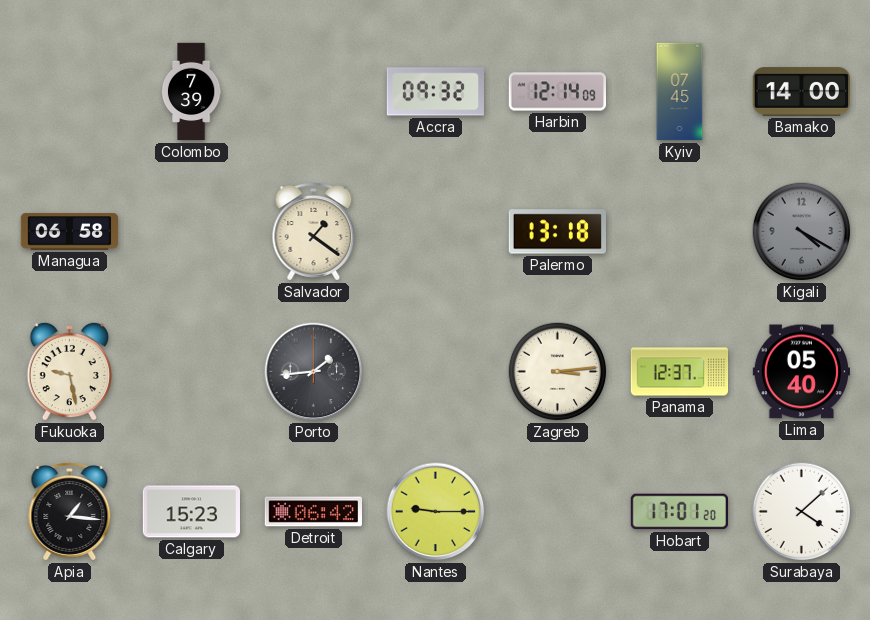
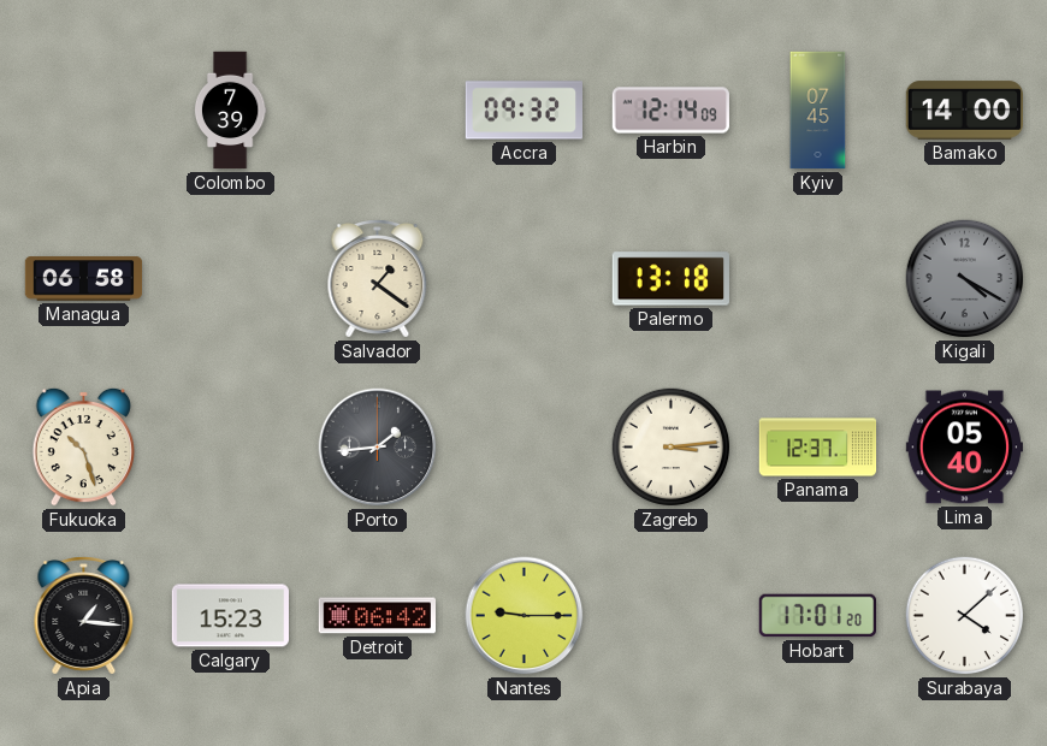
Fukuoka: 9:28 -> 10:27
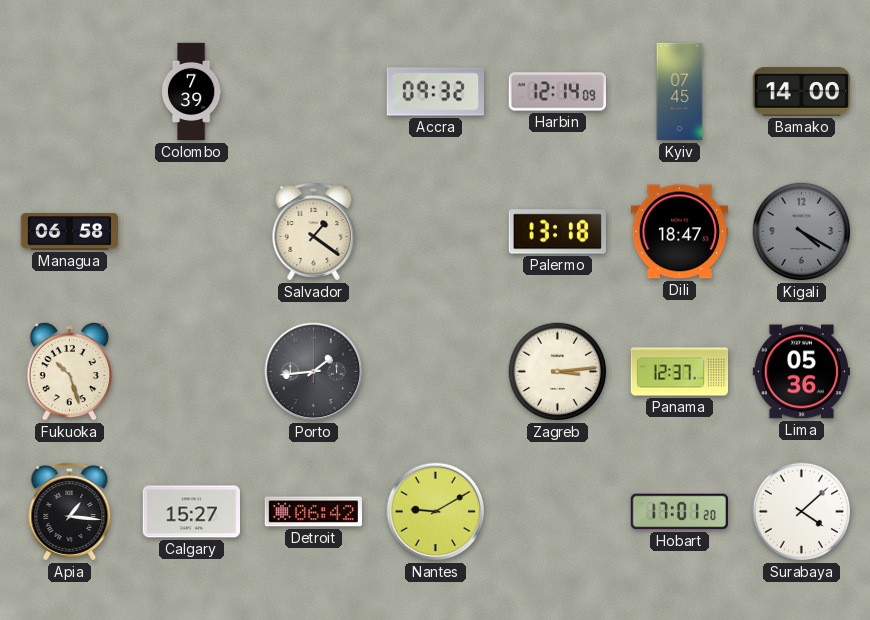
Dili: none -> 18:47
Lima: 05:40 -> 05:36
Calgary: 15:23 -> 15:27
Nantes: 9:15 -> 9:10
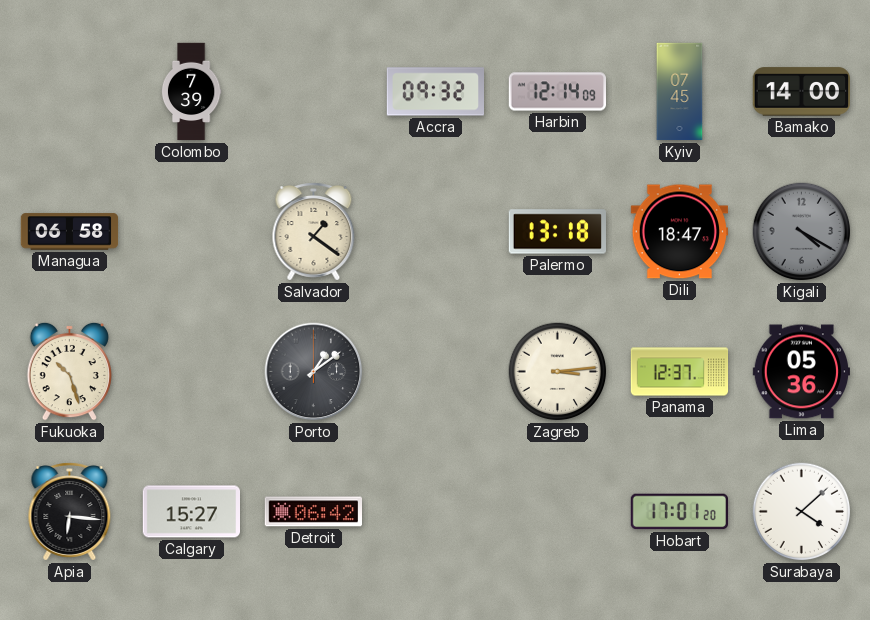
Porto: 1:44 -> 1:09
Apia: 1:16 -> 6:16
Nantes: 9:10 -> none
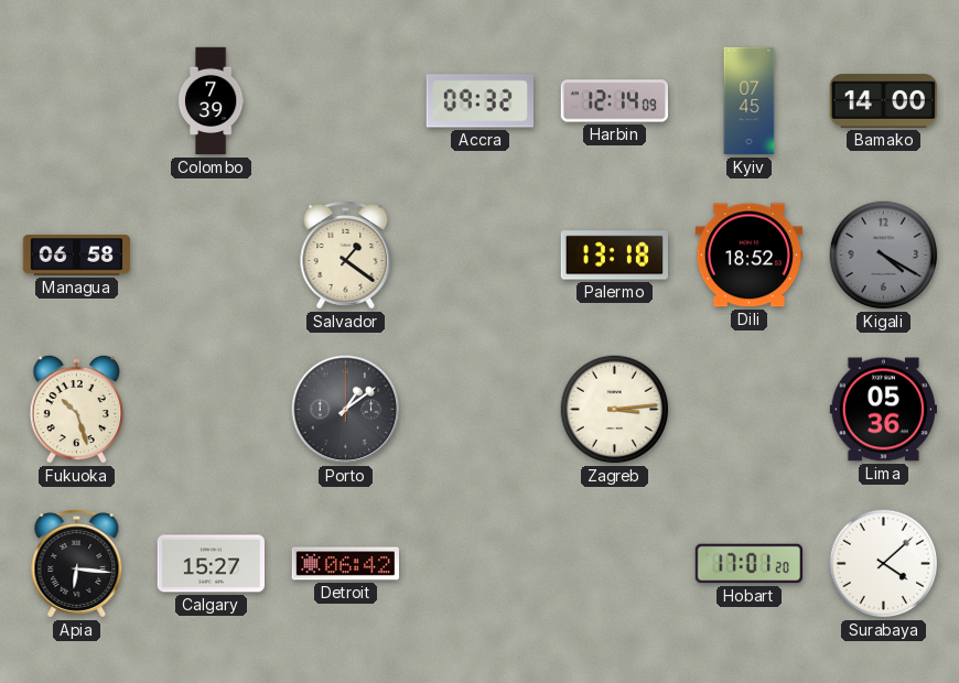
Dili: 18:47 -> 18:52
Panama: 12:37 -> none
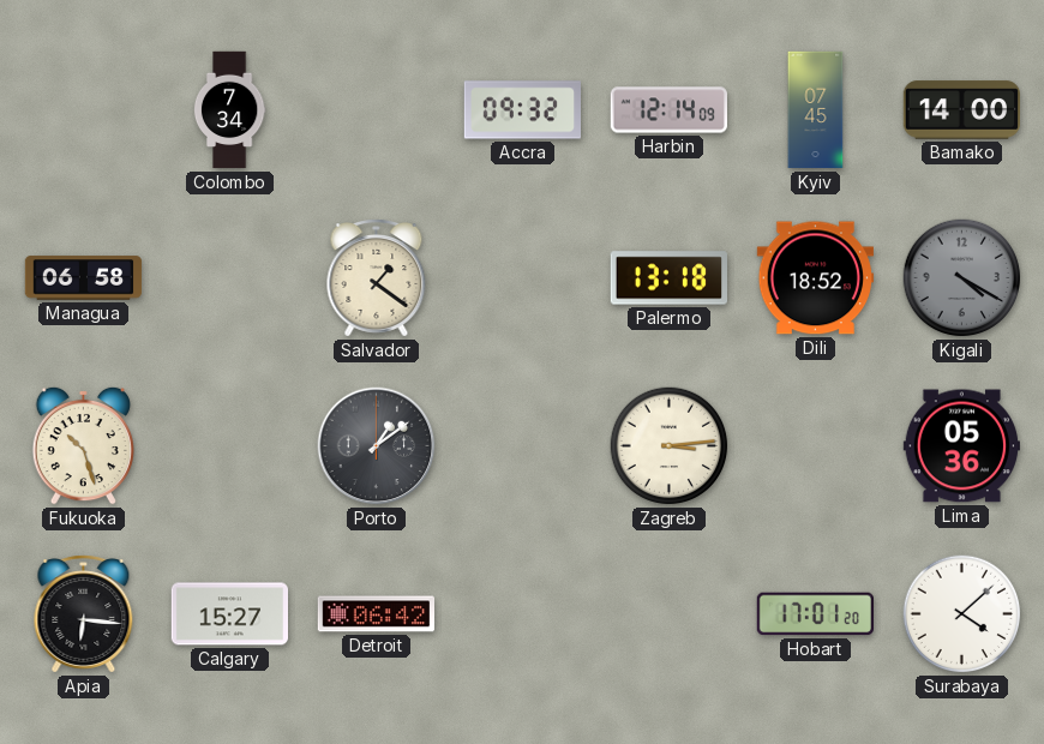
Colombo: 7:39 -> 7:34
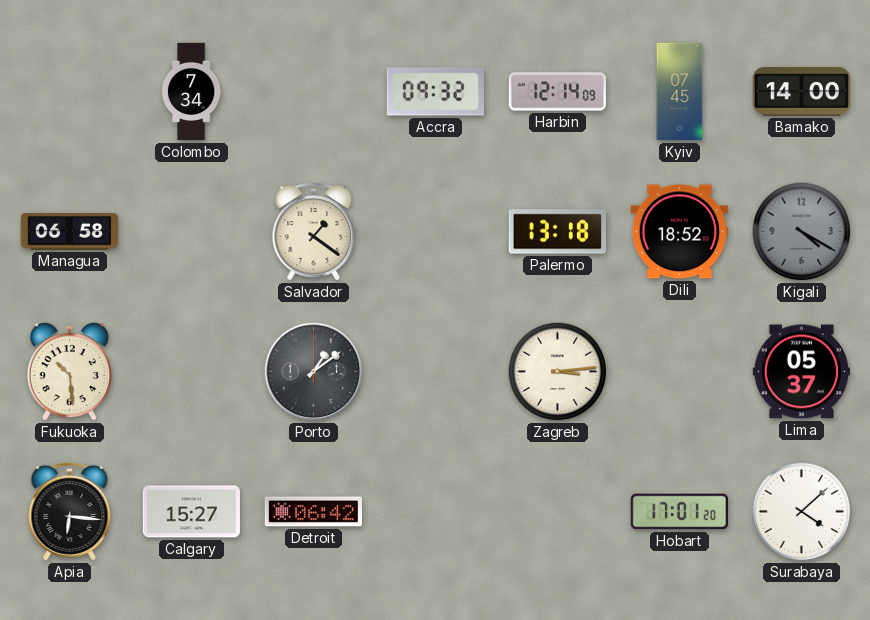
Fukuoka: 10:27 -> 10:29
Lima: 05:36 -> 05:37
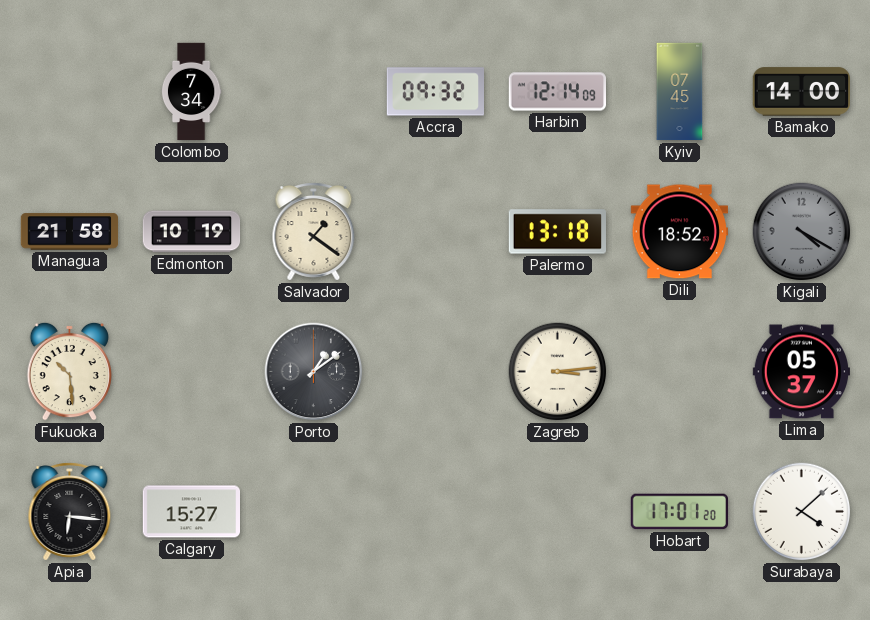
Managua: 06:58 -> 21:58
Edmonton: none -> 10:19
Detroit: 06:42 -> none
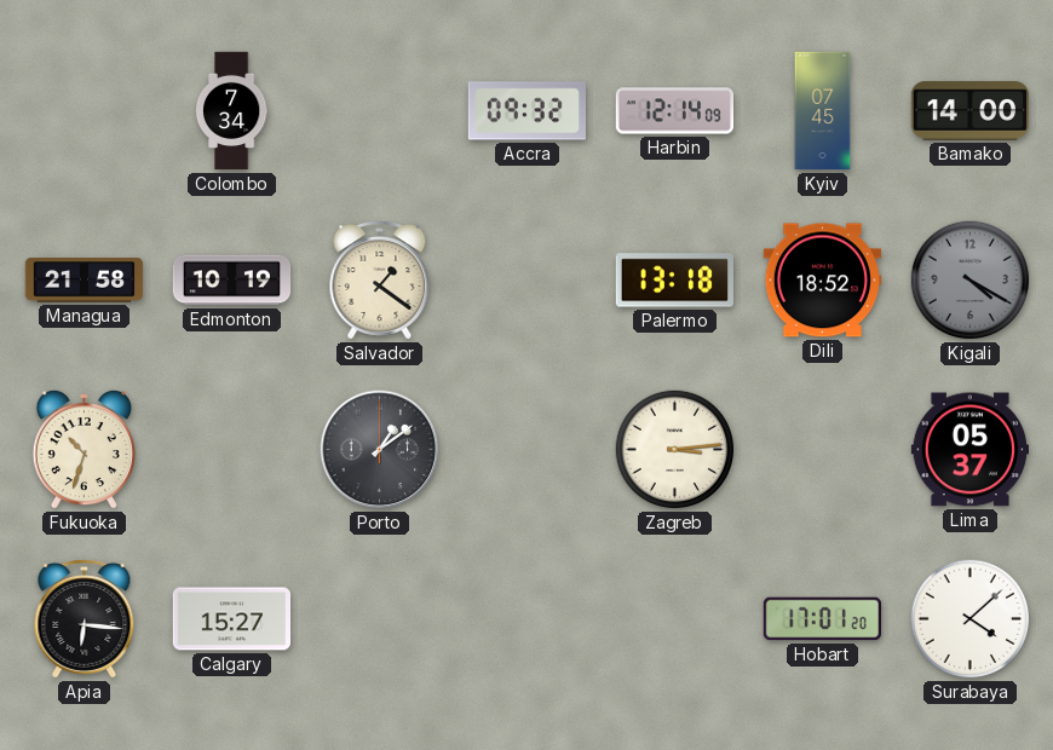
Fukuoka: 10:29 -> 10:33
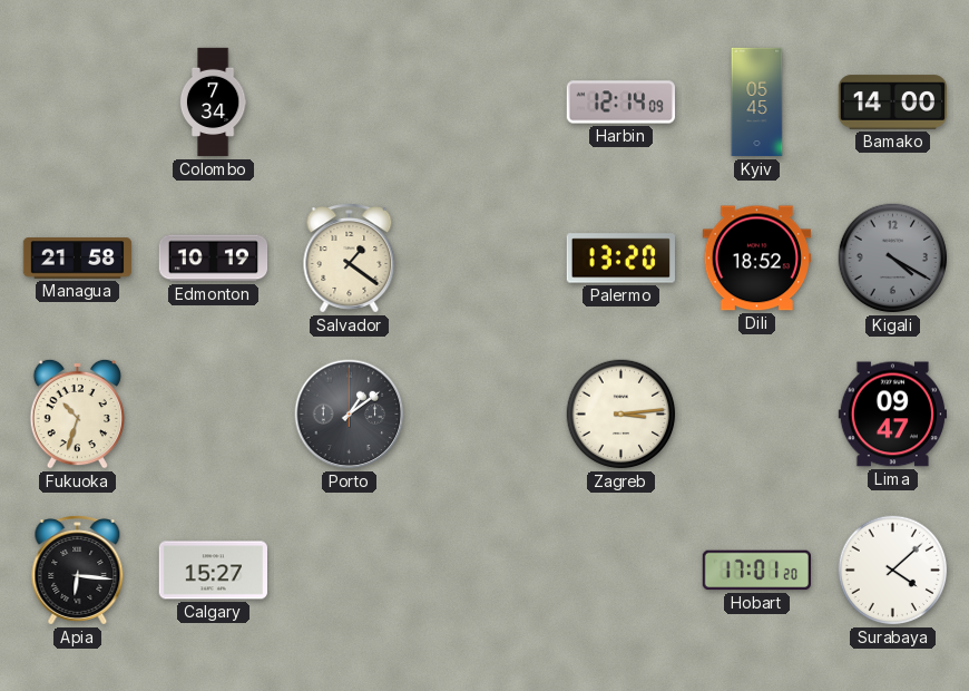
Accra: 09:32 -> none
Kyiv: 07:45 -> 05:45
Palermo: 13:18 -> 13:20
Lima: 05:37 -> 09:47
